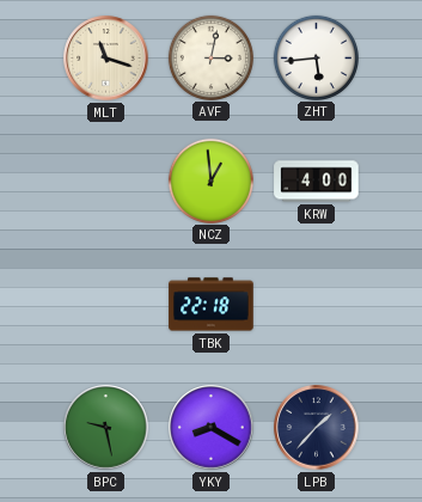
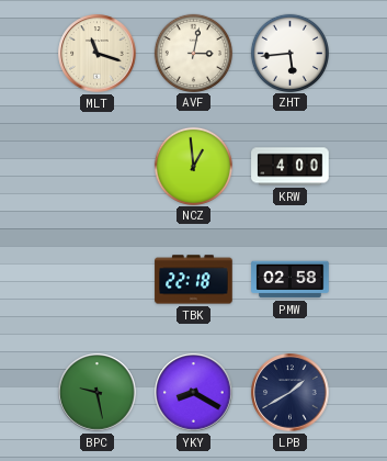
PMW: none -> 02:58
LPB: 1:37 -> 1:40
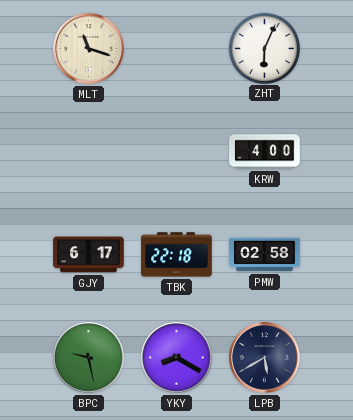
AVF: 3:02 -> none
ZHT: 5:44 -> 6:04
NCZ: 12:59 -> none
GJY: none -> 6:17
LPB: 1:40 -> 5:40
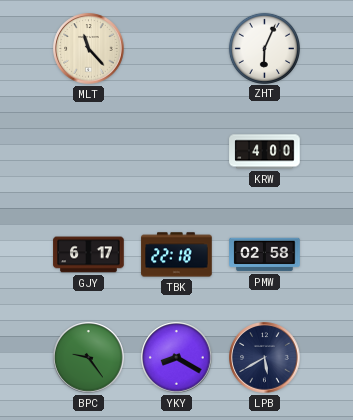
MLT: 11:18 -> 11:23
BPC: 9:28 -> 9:24
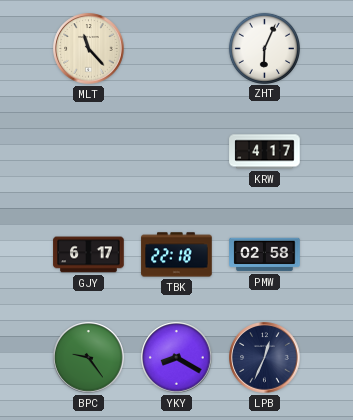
KRW: 4:00 -> 4:17
LPB: 5:40 -> 12:34
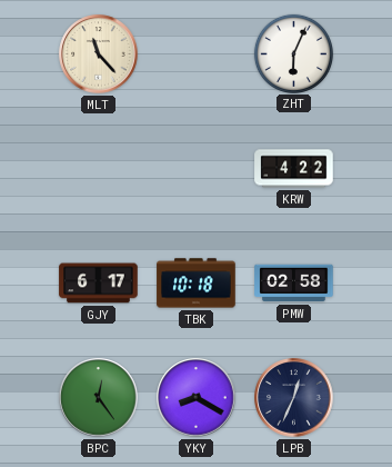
KRW: 4:17 -> 4:22
TBK: 22:18 -> 10:18
BPC: 9:24 -> 12:24
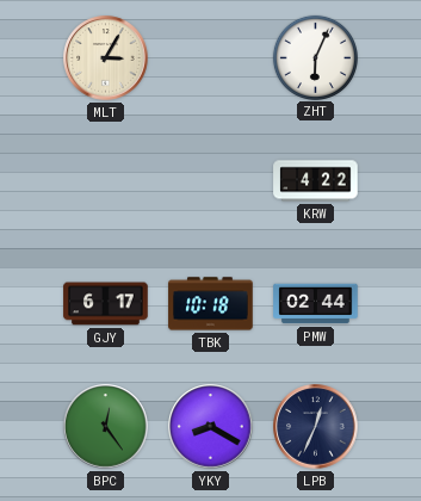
MLT: 11:23 -> 3:05
PMW: 02:58 -> 02:44
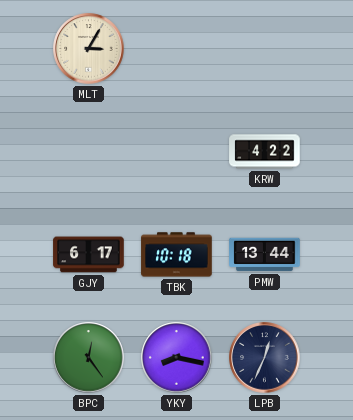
ZHT: 6:04 -> none
PMW: 02:44 -> 13:44
YKY: 8:20 -> 8:17
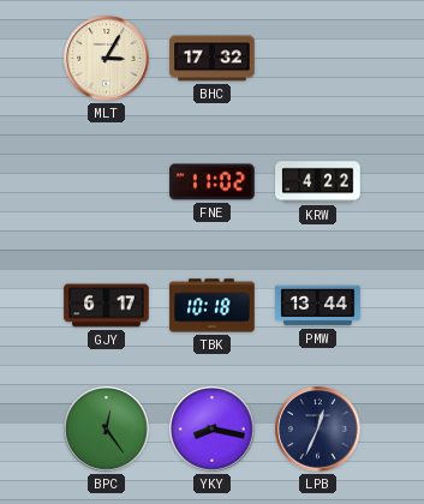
BHC: none -> 17:32
FNE: none -> 11:02
